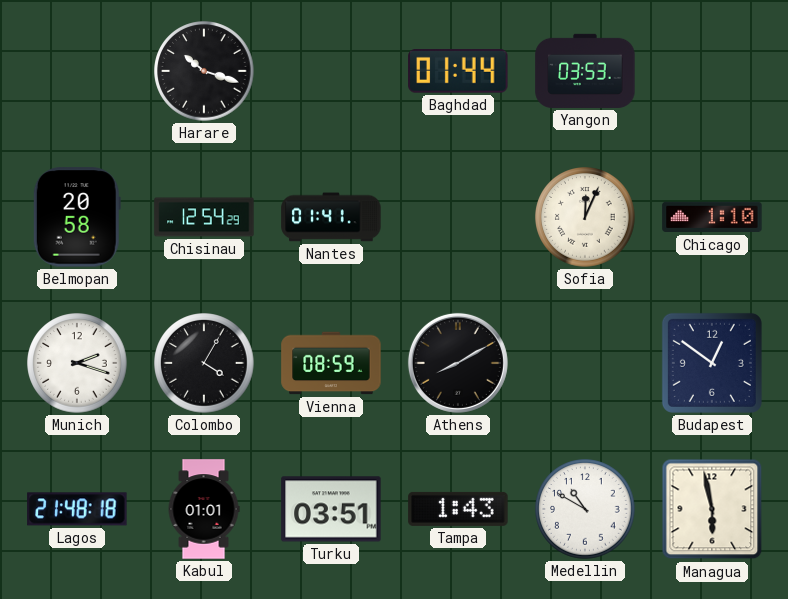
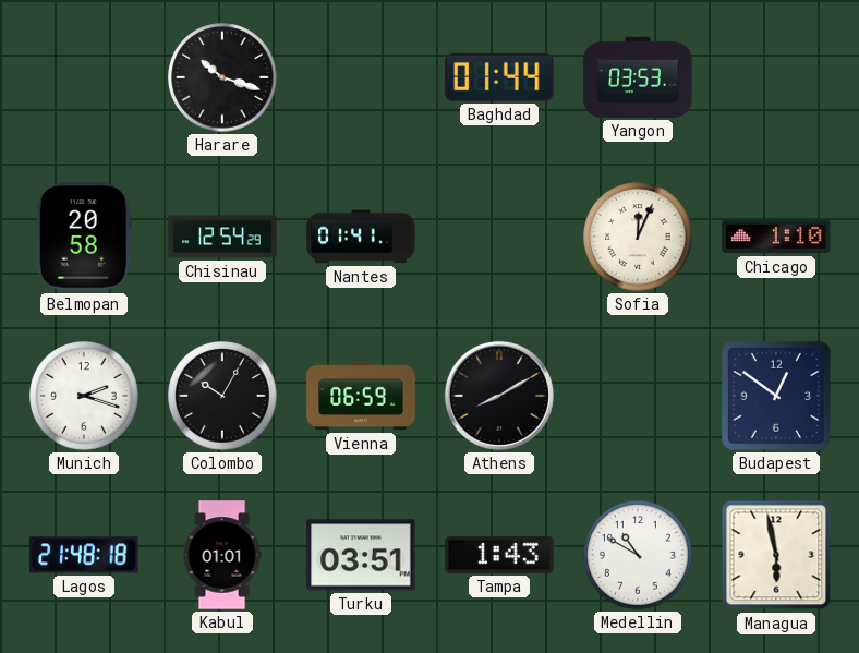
Colombo: 4:05 -> 10:05
Vienna: 08:59 -> 06:59
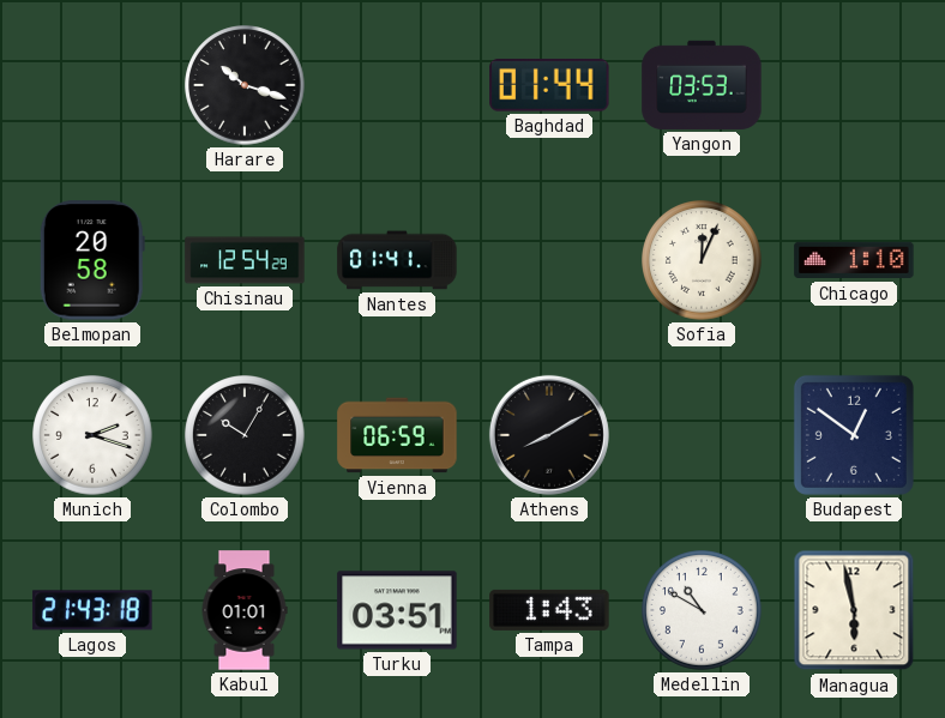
Lagos: 21:48 -> 21:43
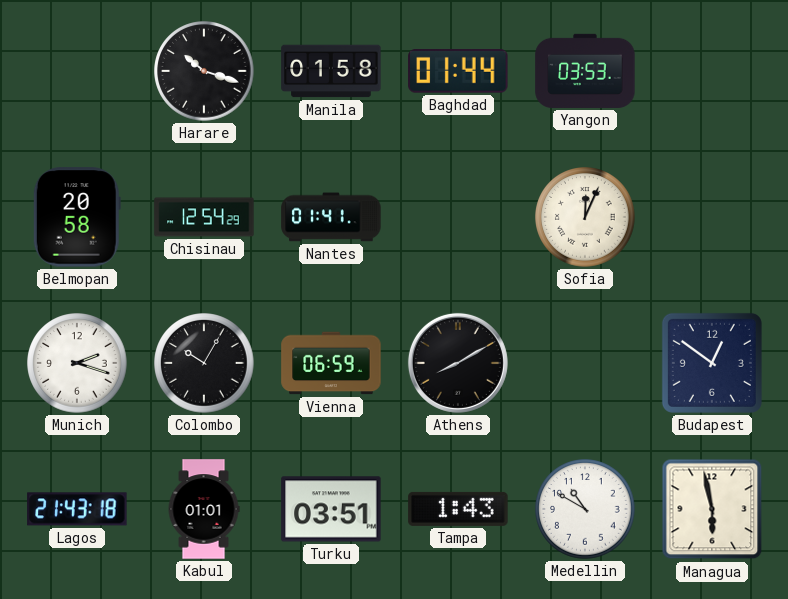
Manila: none -> 01:58
Chicago: 1:10 -> none
